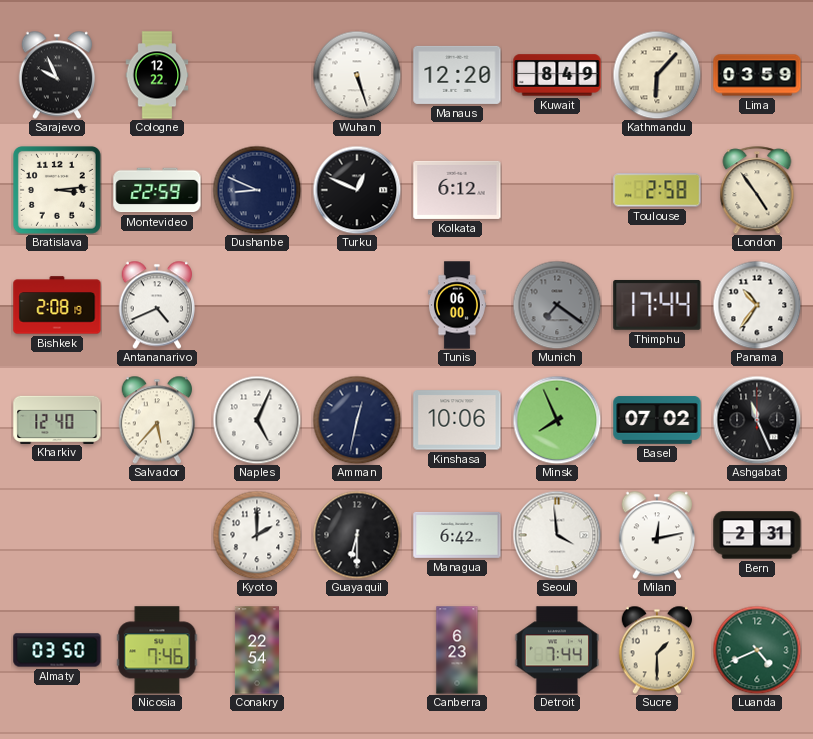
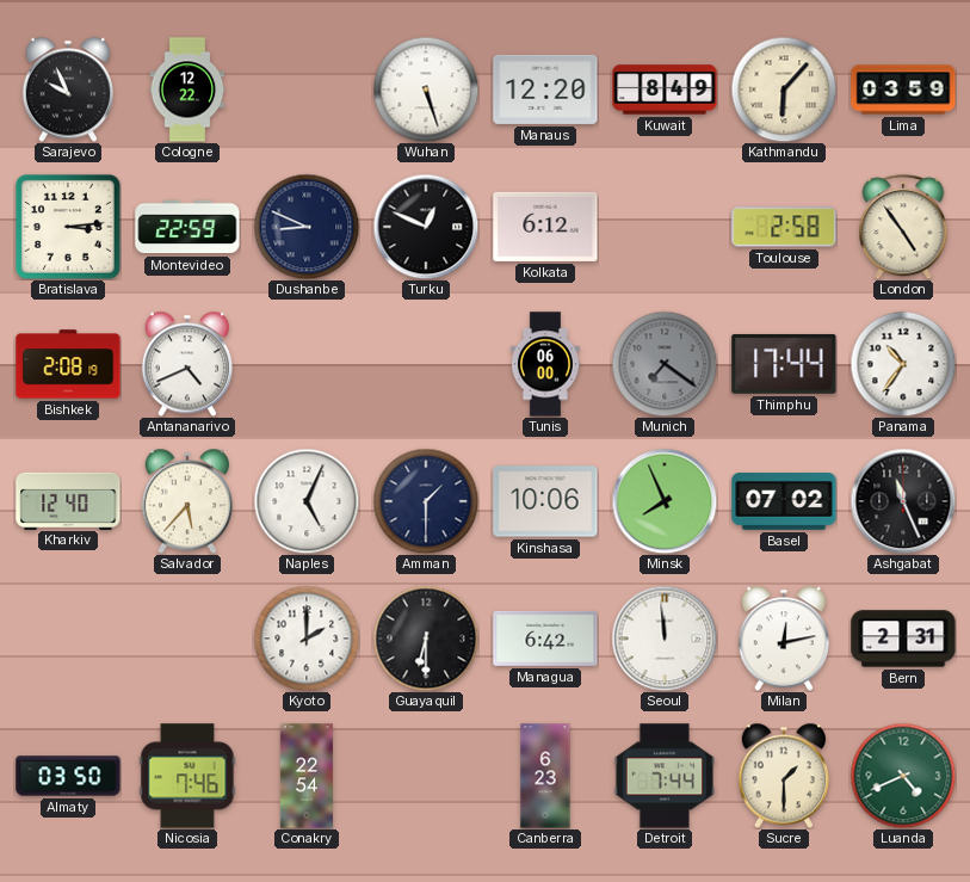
Amman: 12:32 -> 1:30
Seoul: 3:59 -> 11:59
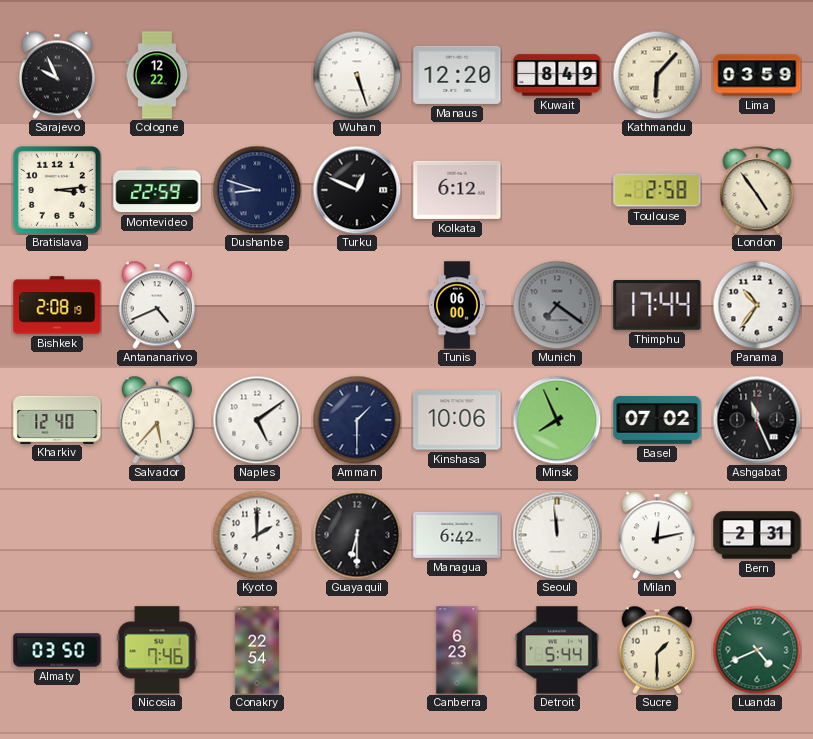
Dushanbe: 8:49 -> 8:48
Naples: 5:04 -> 5:09
Detroit: 7:44 -> 5:44
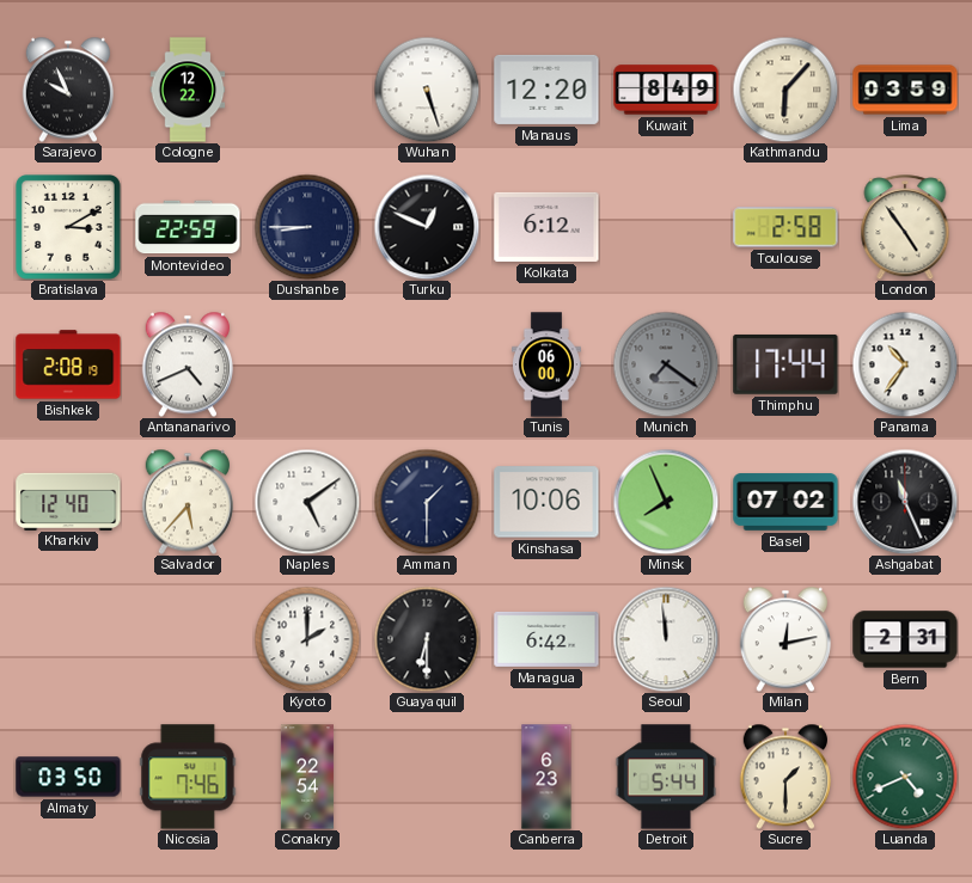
Bratislava: 3:14 -> 3:10
Dushanbe: 8:48 -> 8:45
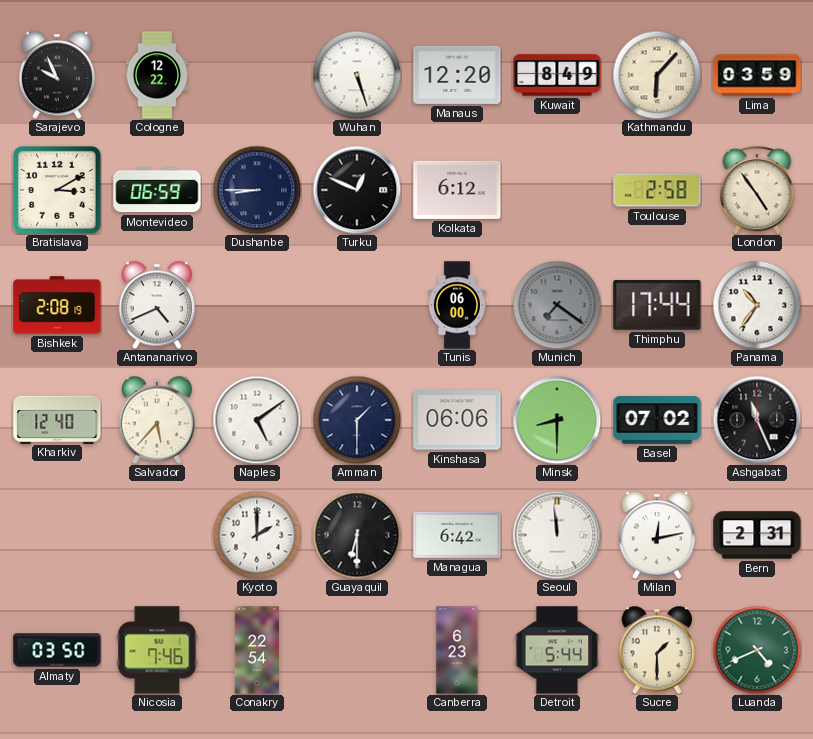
Montevideo: 22:59 -> 06:59
Kinshasa: 10:06 -> 06:06
Minsk: 7:56 -> 8:30
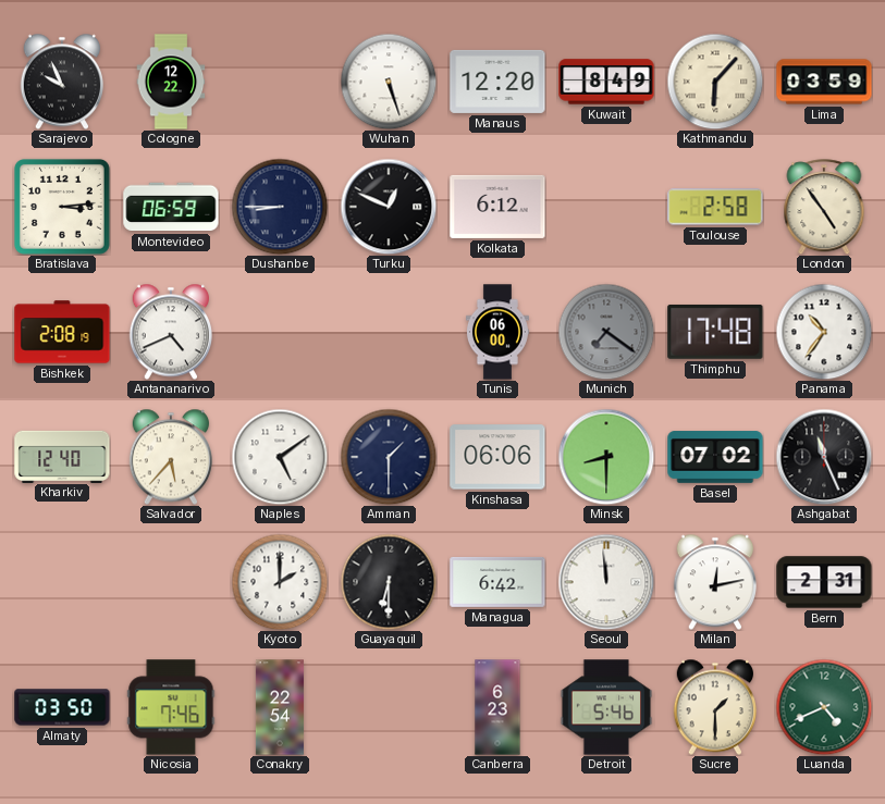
Bratislava: 3:10 -> 3:14
Thimphu: 17:44 -> 17:48
Detroit: 5:44 -> 5:46
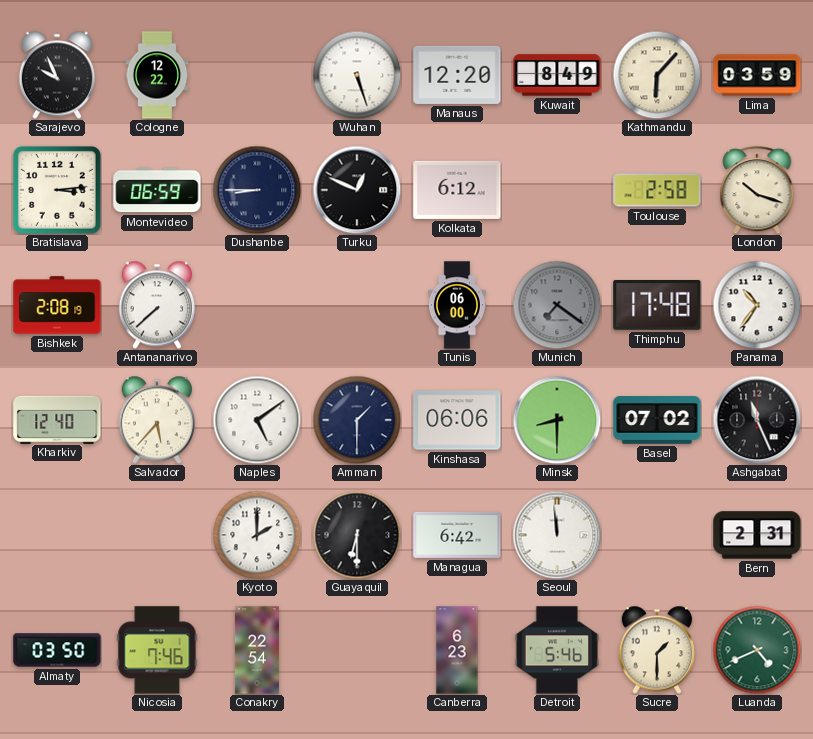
London: 4:54 -> 10:18
Antananarivo: 4:41 -> 7:38
Milan: 12:13 -> none
